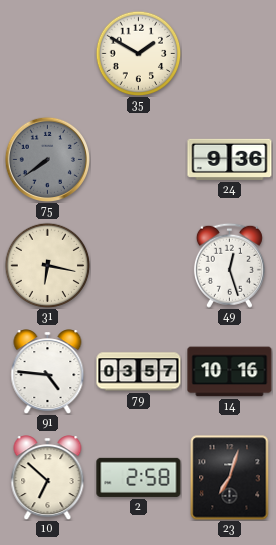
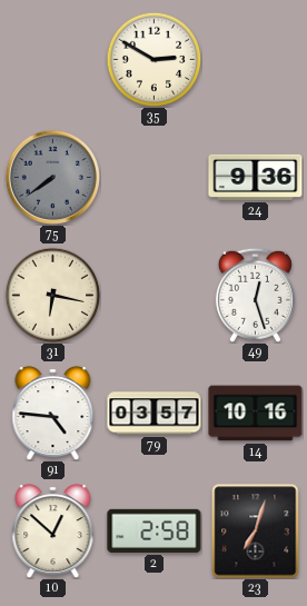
35: 1:50 -> 2:50
10: 6:52 -> 12:52
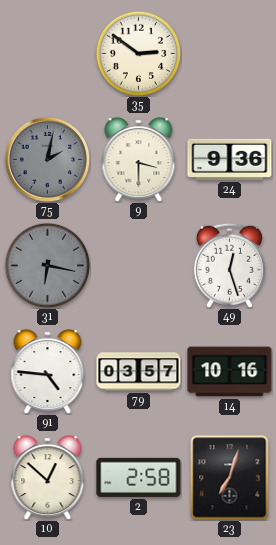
35: 2:50 -> 2:51
75: 7:39 -> 2:02
9: none -> 3:30
31 dial: cream -> grey
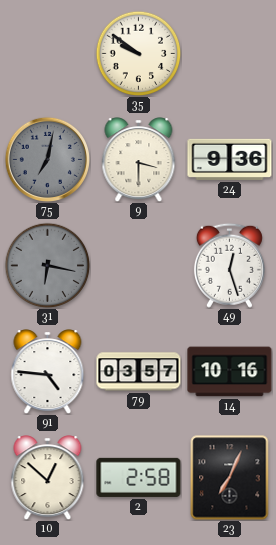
35: 2:51 -> 9:51
75: 2:02 -> 7:02
23: 7:03 -> 7:04
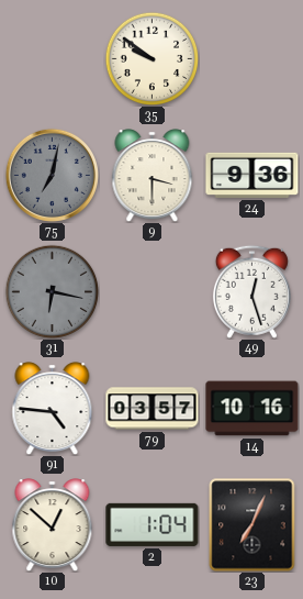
2: 2:58 -> 1:04
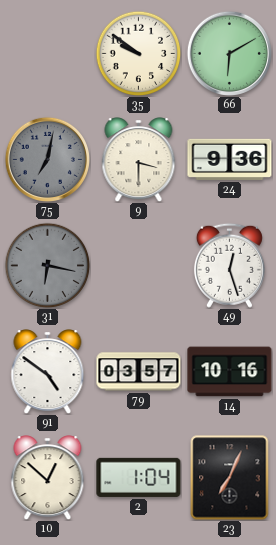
66: none -> 6:10
91: 4:46 -> 4:51
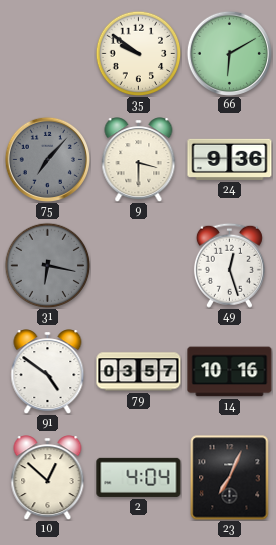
75: 7:02 -> 7:07
2: 1:04 -> 4:04
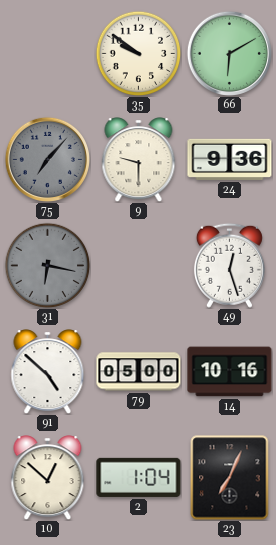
9: 3:30 -> 9:30
91: 4:51 -> 4:52
79: 03:57 -> 05:00
2: 4:04 -> 1:04
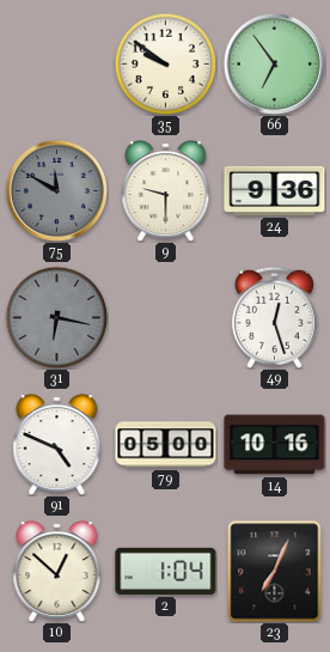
66: 6:10 -> 6:54
75: 7:07 -> 11:50
91: 4:52 -> 4:49
